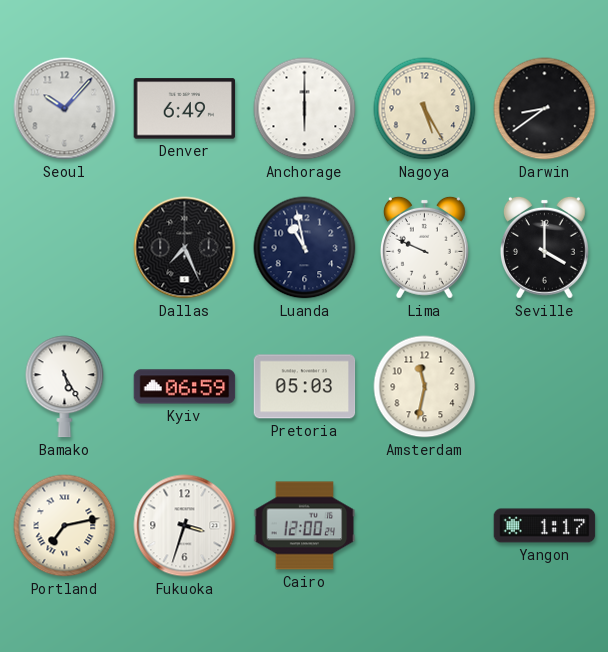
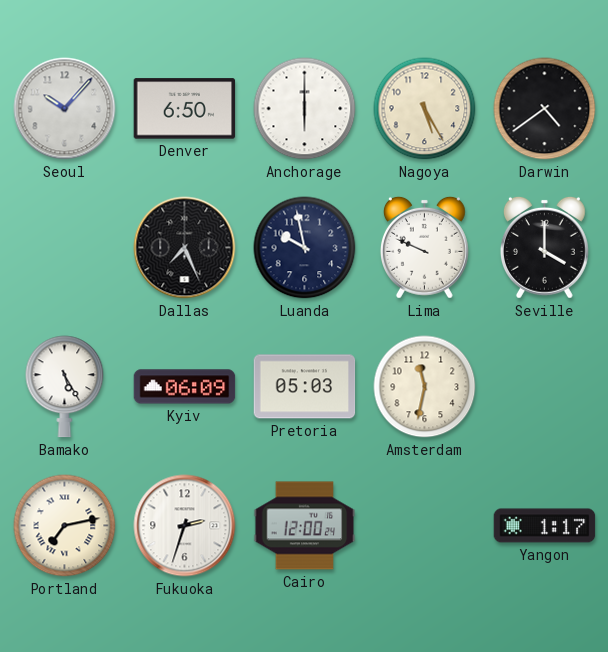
Denver: 6:49 -> 6:50
Darwin: 8:39 -> 4:39
Luanda: 10:58 -> 9:58
Kyiv: 06:59 -> 06:09
Fukuoka: 3:33 -> 2:33
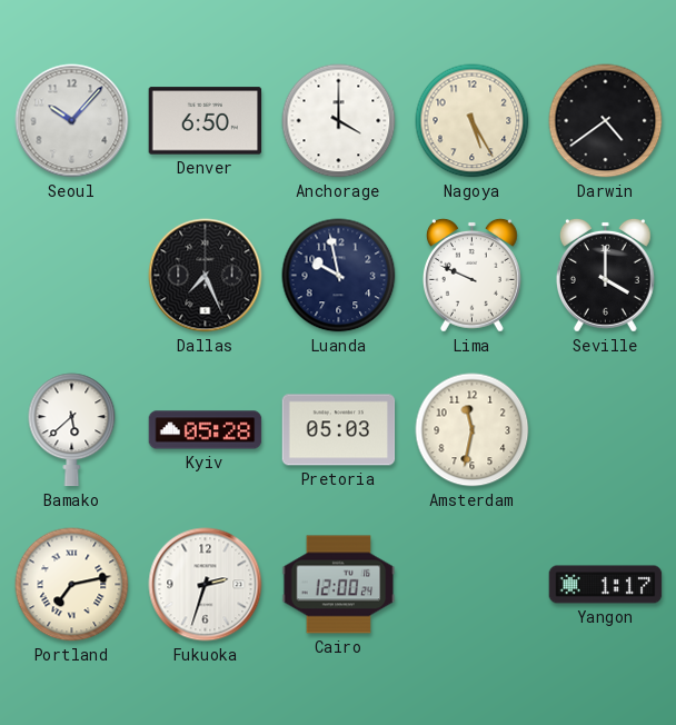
Anchorage: 6:00 -> 4:00
Bamako: 5:25 -> 5:38
Kyiv: 06:09 -> 05:28
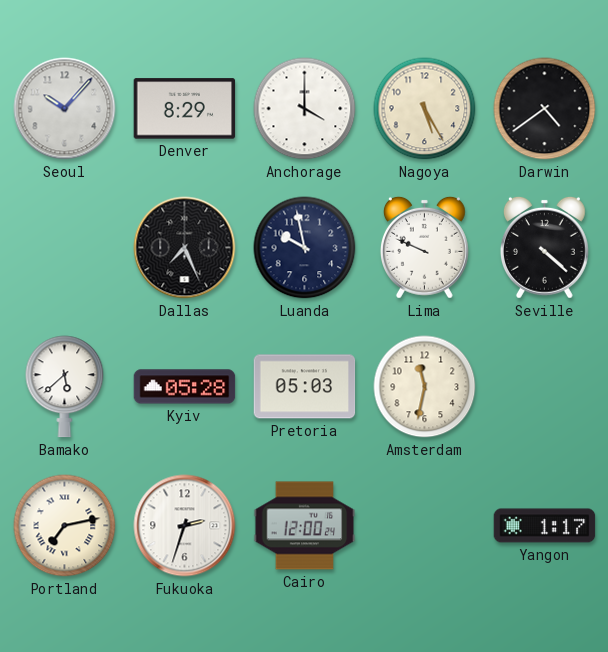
Denver: 6:50 -> 8:29
Seville: 4:00 -> 4:22
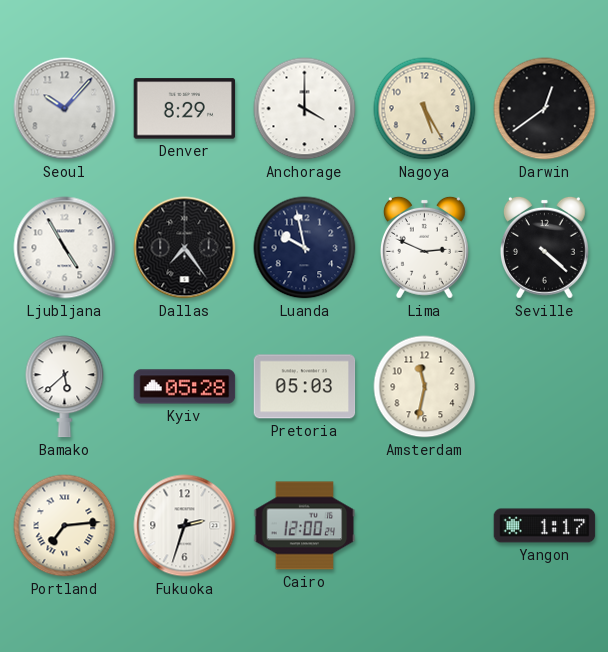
Darwin: 4:39 -> 12:39
Ljubljana: none -> 4:55
Dallas: 7:26 -> 7:24
Lima: 9:49 -> 2:49
Portland: 7:13 -> 7:14
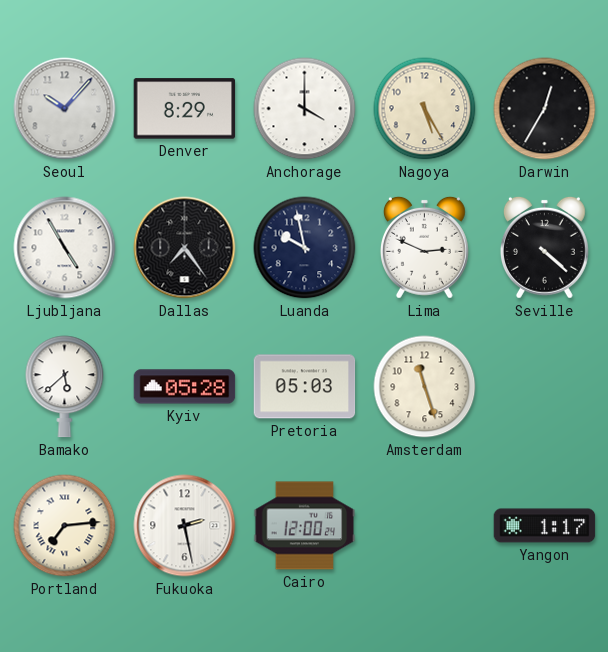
Darwin: 12:39 -> 12:35
Amsterdam: 11:32 -> 11:27
Fukuoka: 2:33 -> 2:28
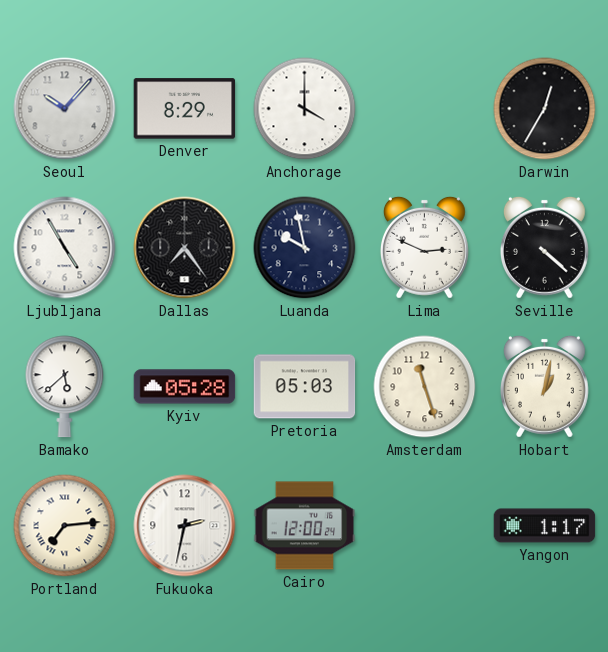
Nagoya: 5:25 -> none
Hobart: none -> 1:02
Fukuoka: 2:28 -> 2:32
